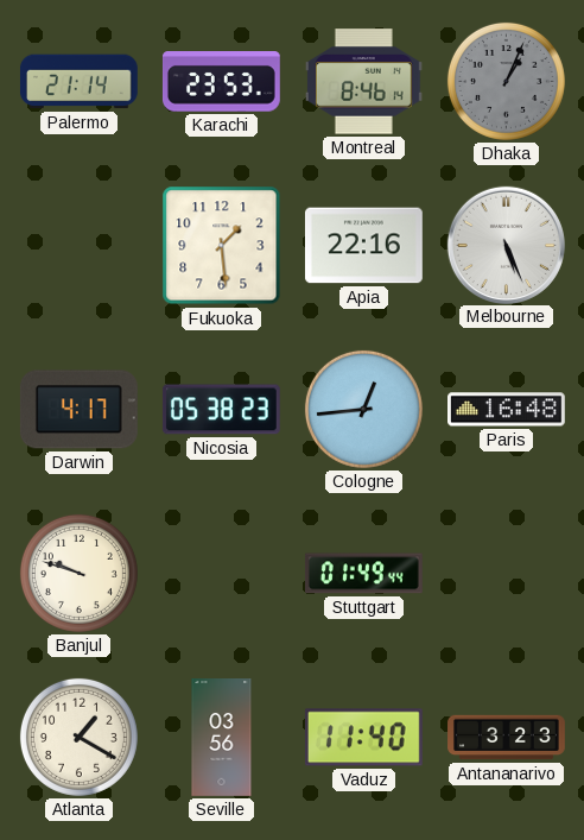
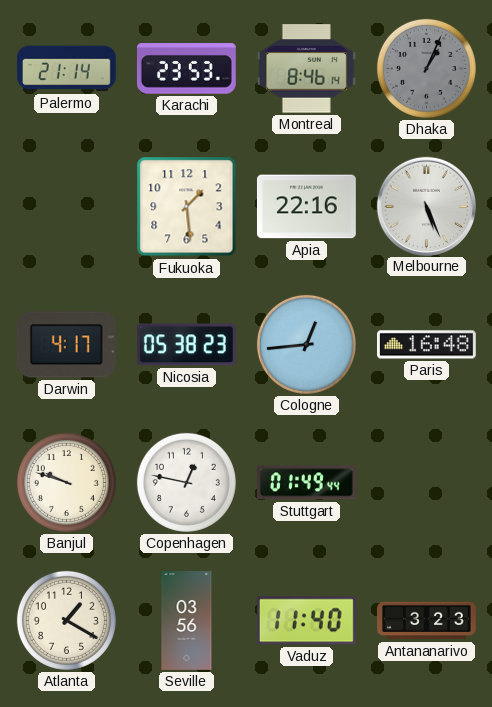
Copenhagen: none -> 12:47
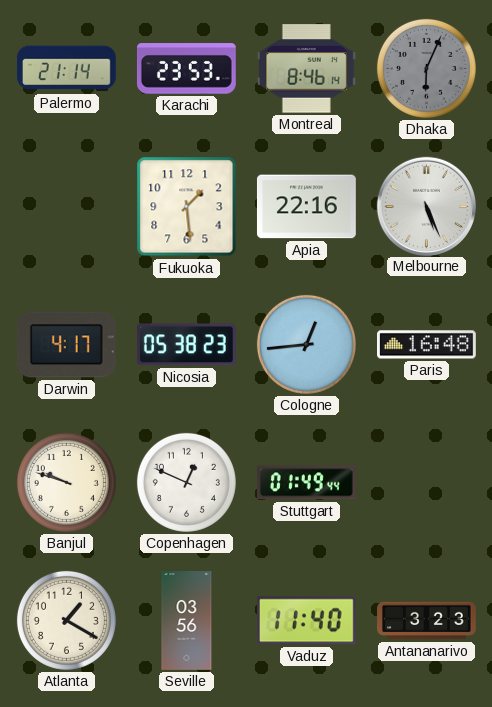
Dhaka: 1:04 -> 6:04
Copenhagen: 12:47 -> 12:49
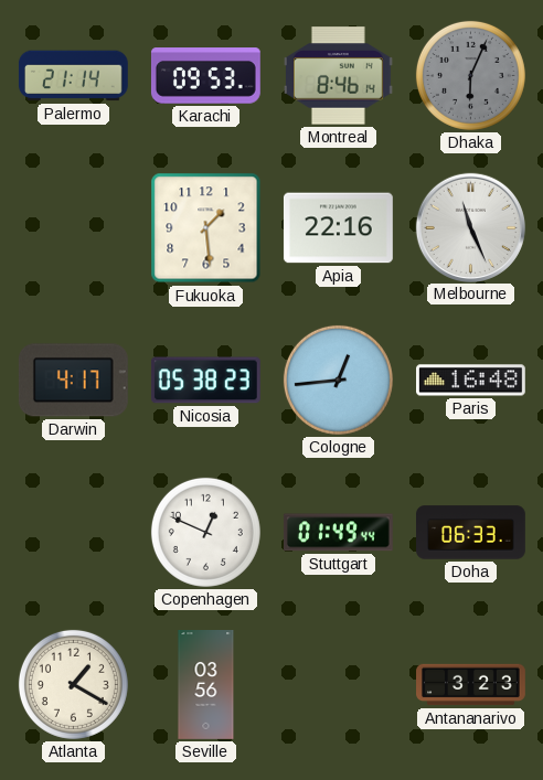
Karachi: 23:53 -> 09:53
Melbourne: 5:26 -> 11:26
Banjul: 9:48 -> none
Doha: none -> 06:33
Vaduz: 11:40 -> none
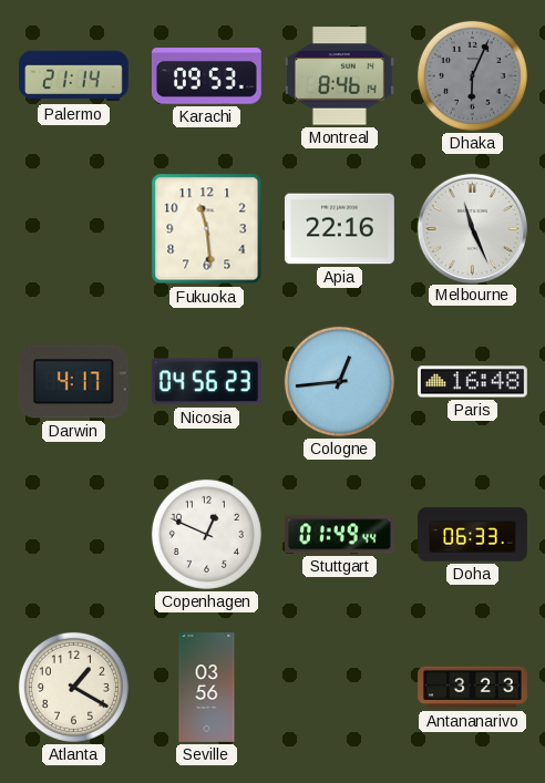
Fukuoka: 1:29 -> 11:29
Nicosia: 05:38 -> 04:56
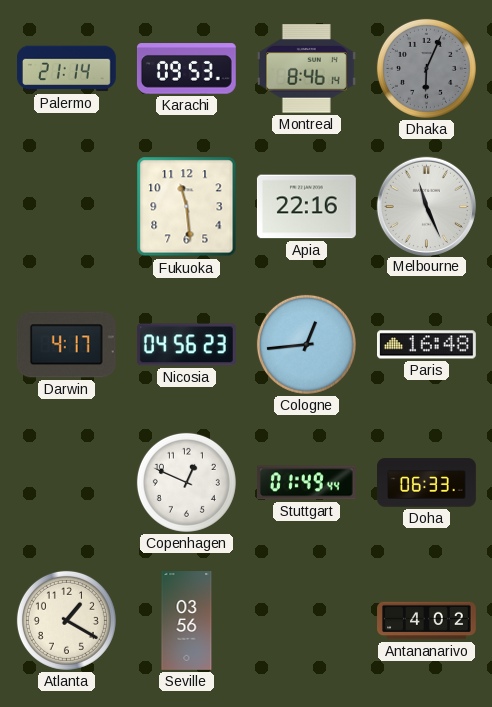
Antananarivo: 3:23 -> 4:02
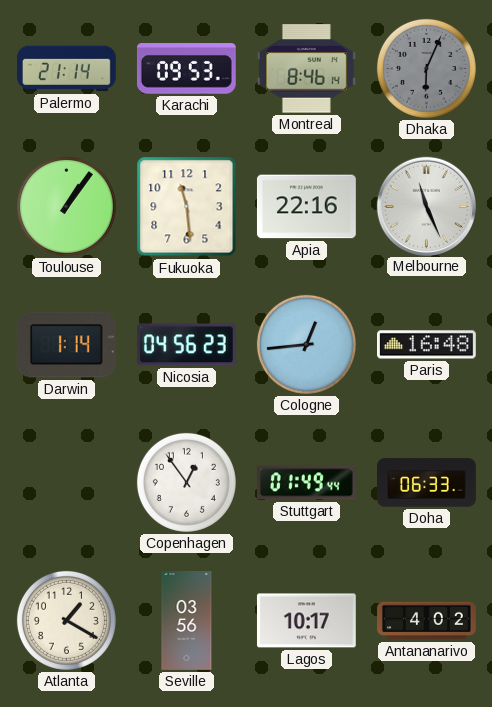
Toulouse: none -> 1:06
Darwin: 4:17 -> 1:14
Copenhagen: 12:49 -> 12:54
Lagos: none -> 10:17
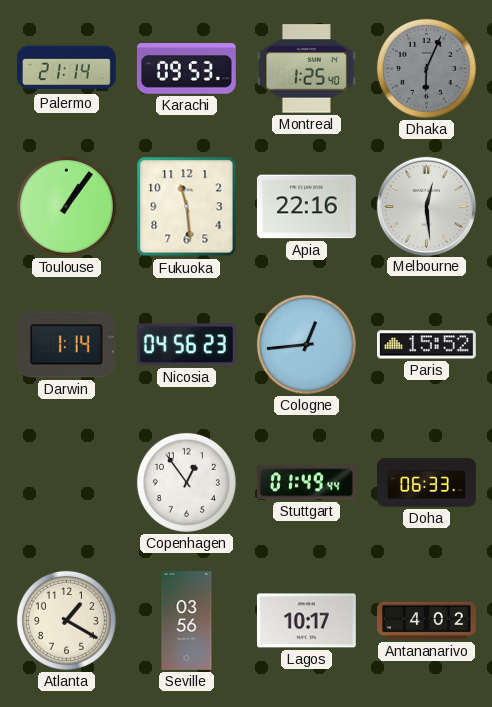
Montreal: 8:46 -> 1:25
Melbourne: 11:26 -> 12:29
Paris: 16:48 -> 15:52
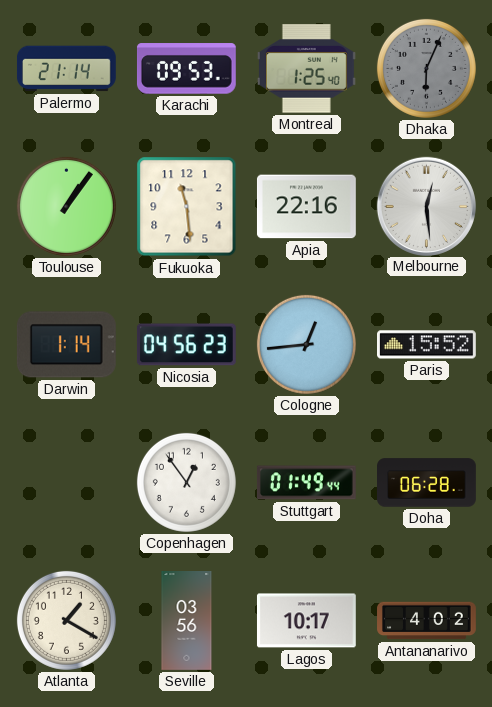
Doha: 06:33 -> 06:28
